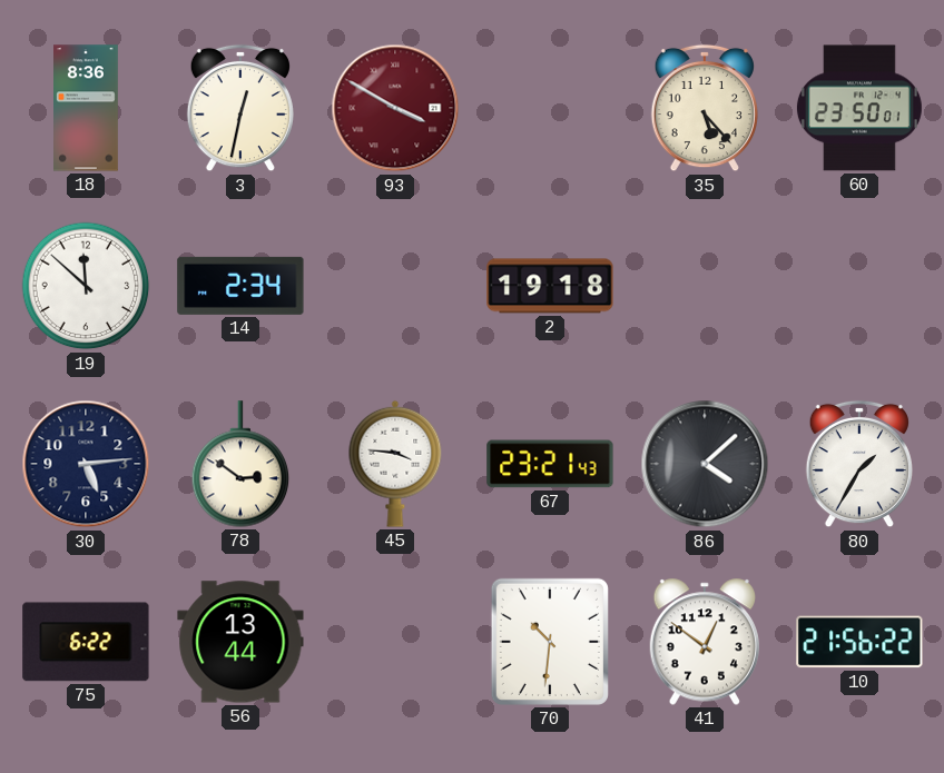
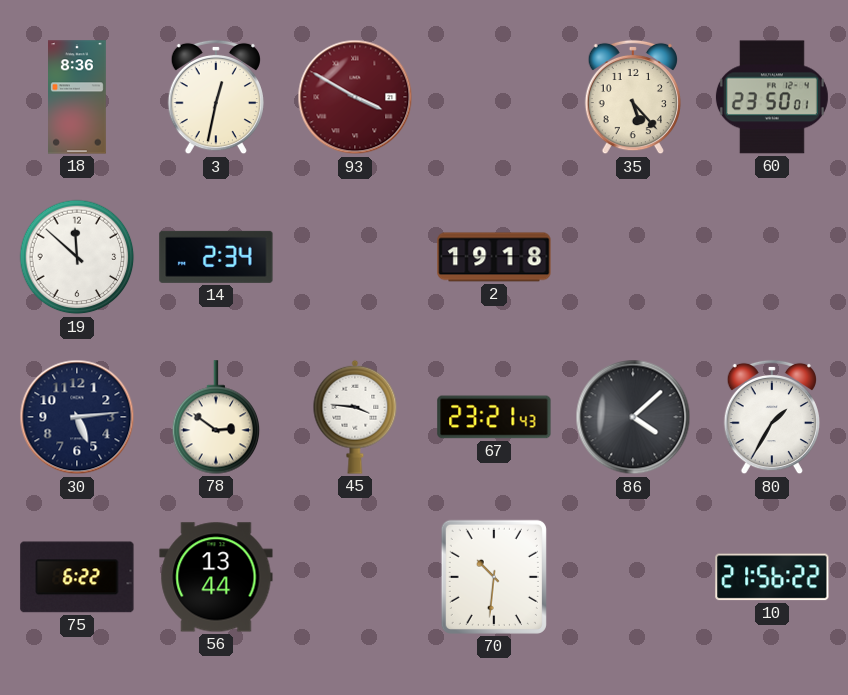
41: 12:51 -> none
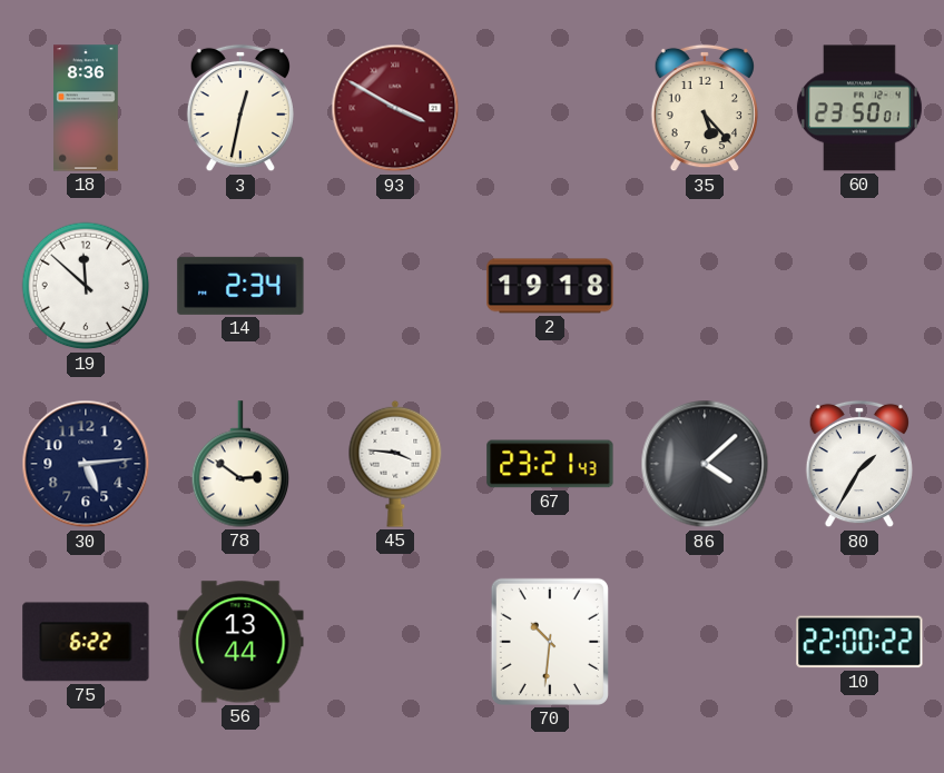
10: 21:56 -> 22:00
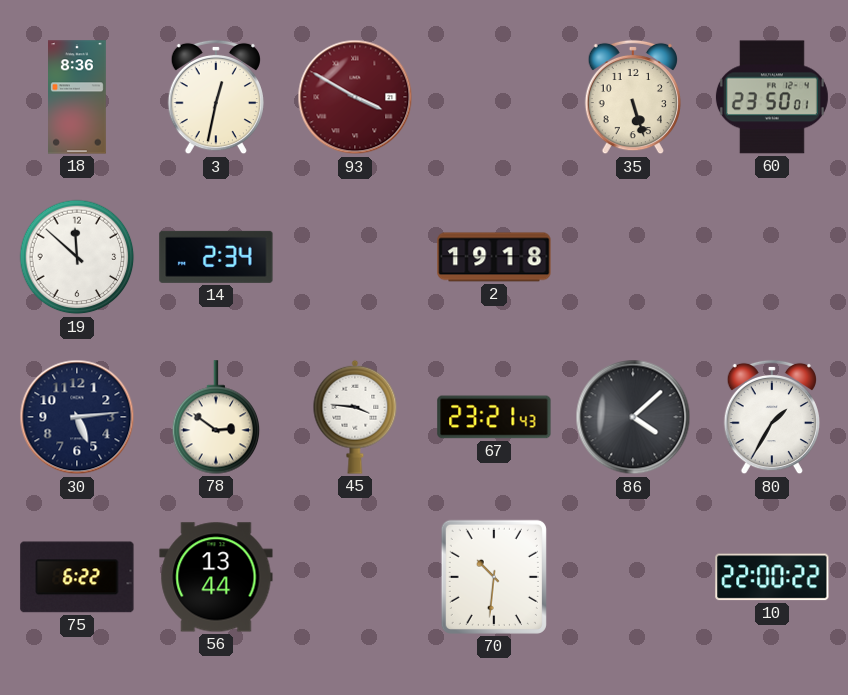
35: 5:23 -> 5:27
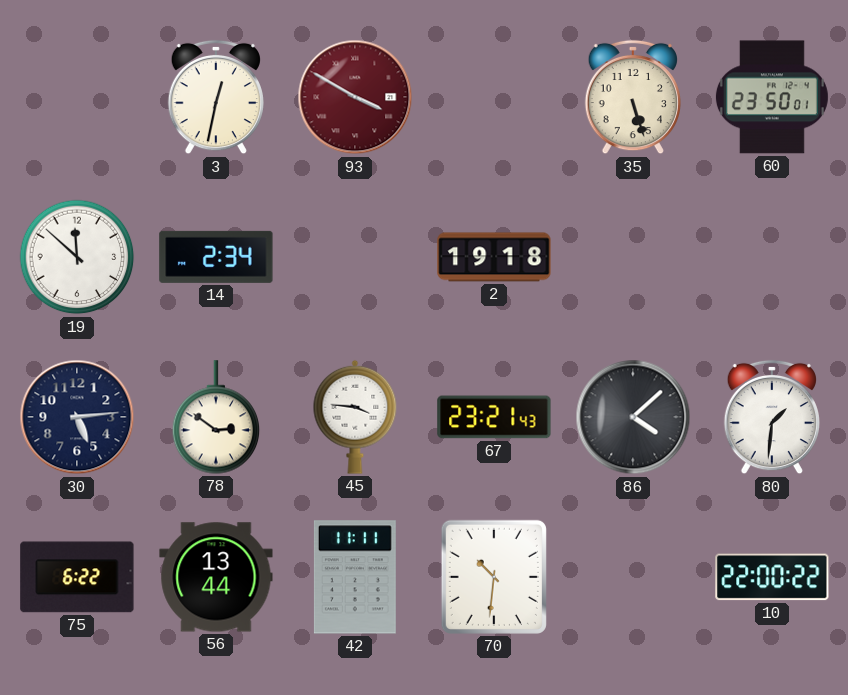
18: 8:36 -> none
80: 1:35 -> 1:31
42: none -> 11:11
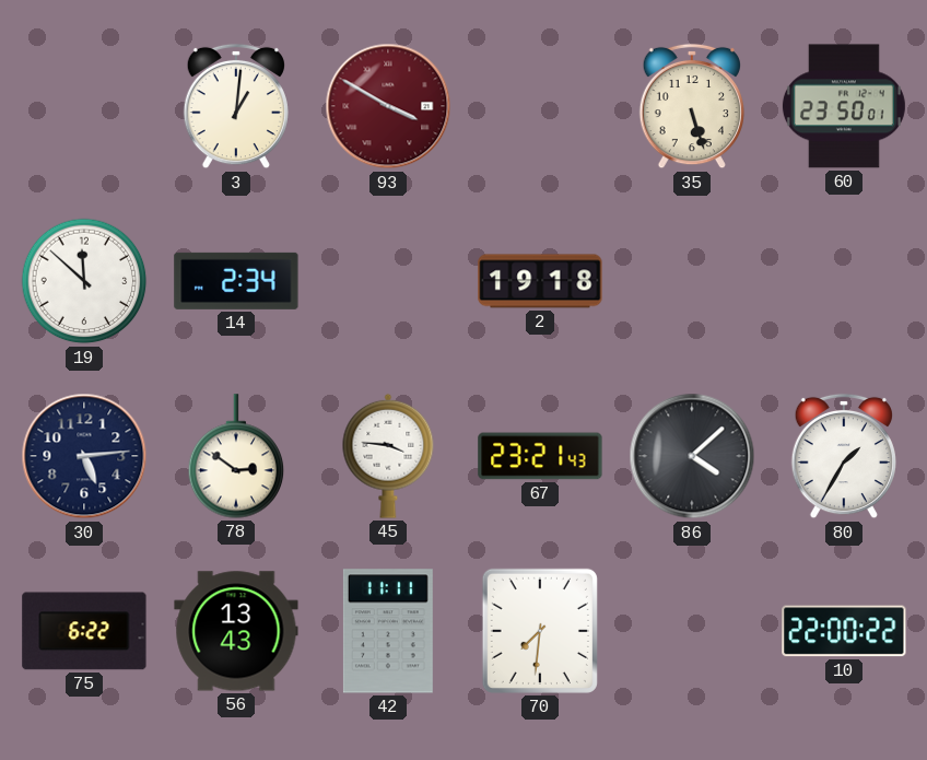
3: 12:32 -> 1:01
80: 1:31 -> 1:35
56: 13:44 -> 13:43
70: 10:31 -> 7:31
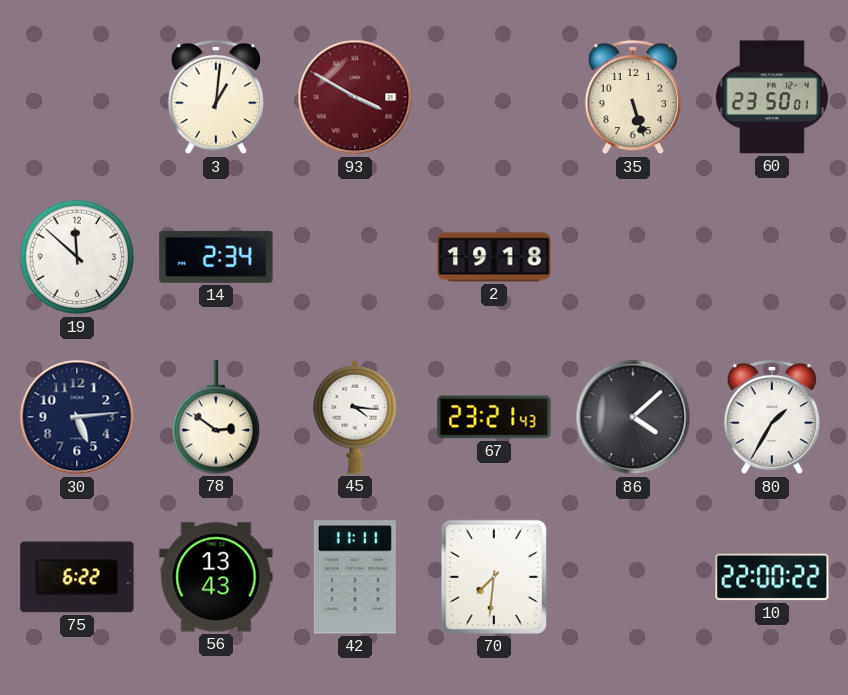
45: 3:46 -> 4:16
